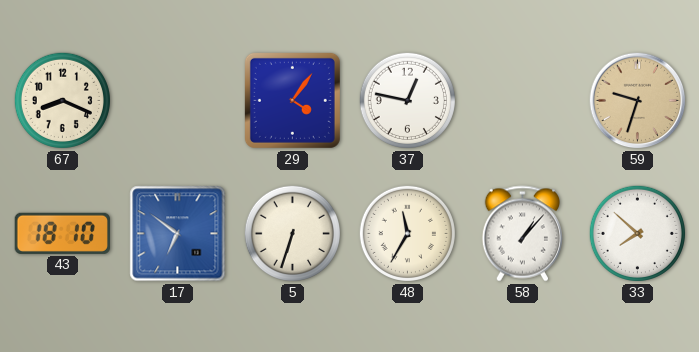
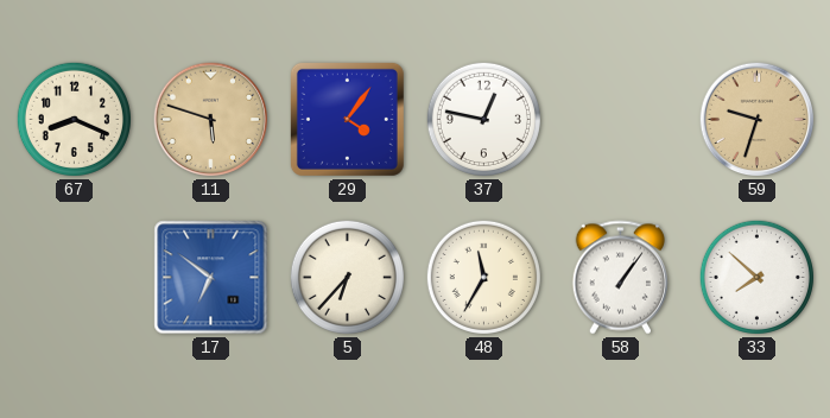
11: none -> 5:48
43: 18:10 -> none
5: 6:33 -> 6:37
58: 1:07 -> 1:06
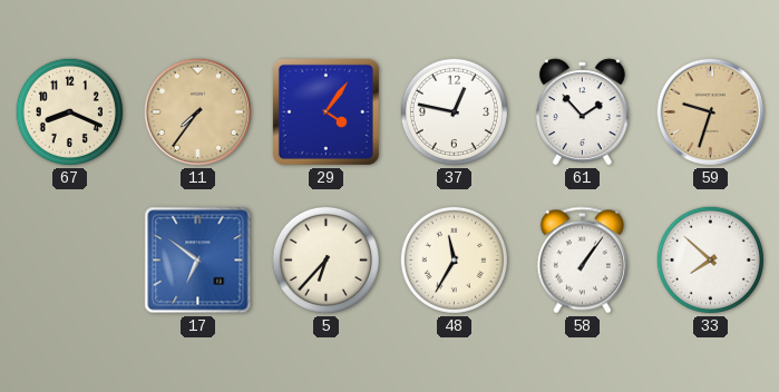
11: 5:48 -> 7:36
61: none -> 1:53
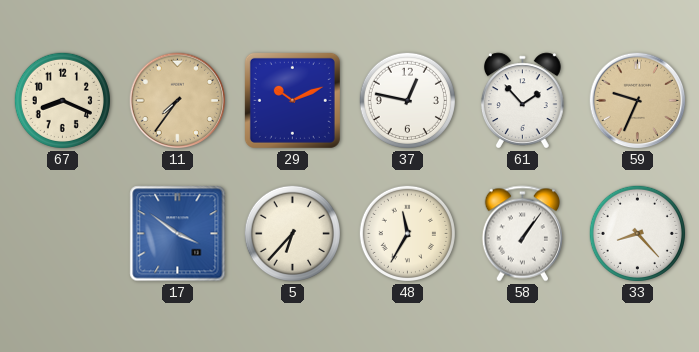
29: 4:06 -> 10:11
59: 9:33 -> 9:34
17: 6:51 -> 3:51
33: 7:52 -> 8:23
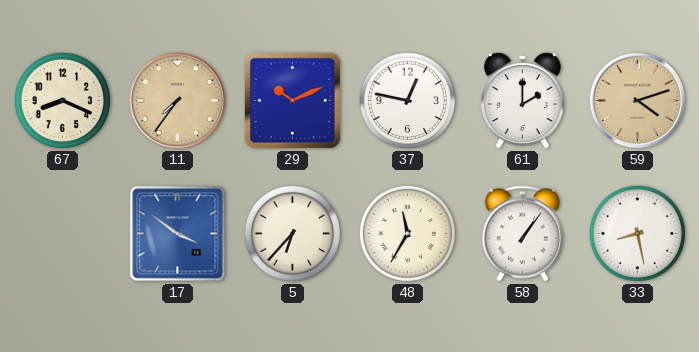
61: 1:53 -> 2:00
59: 9:34 -> 4:12
33: 8:23 -> 8:28
